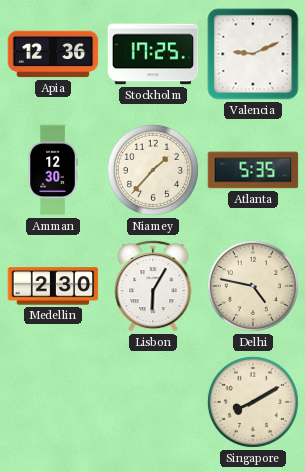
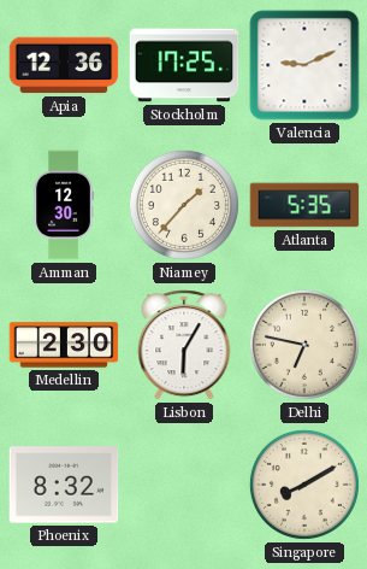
Delhi: 4:47 -> 6:47
Phoenix: none -> 8:32
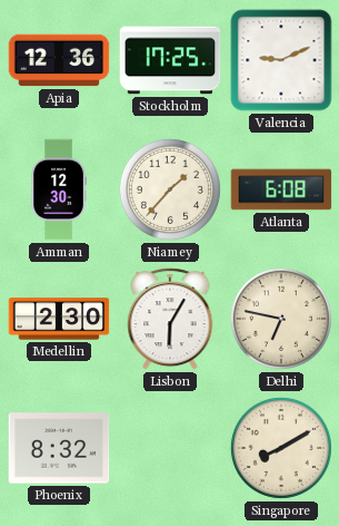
Atlanta: 5:35 -> 6:08
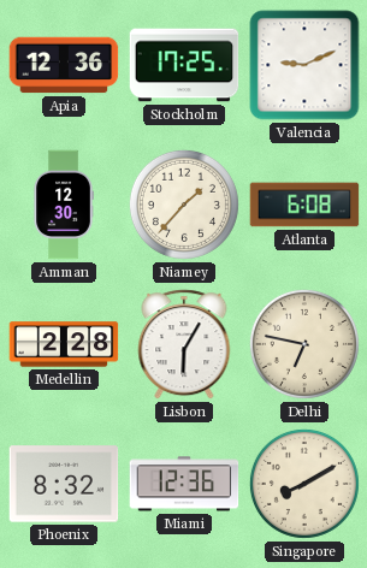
Medellin: 2:30 -> 2:28
Miami: none -> 12:36
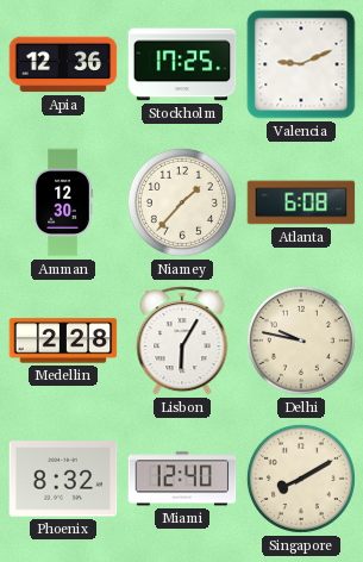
Delhi: 6:47 -> 9:47
Miami: 12:36 -> 12:40
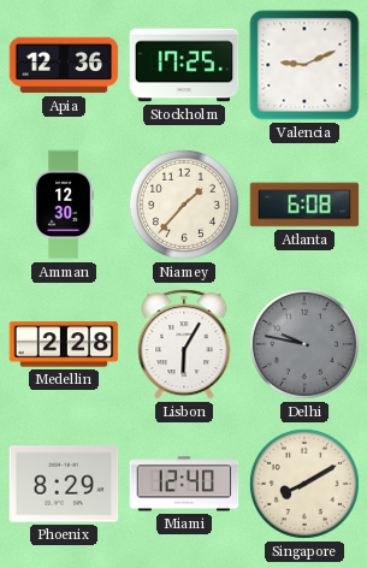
Delhi dial: cream -> grey
Phoenix: 8:32 -> 8:29
